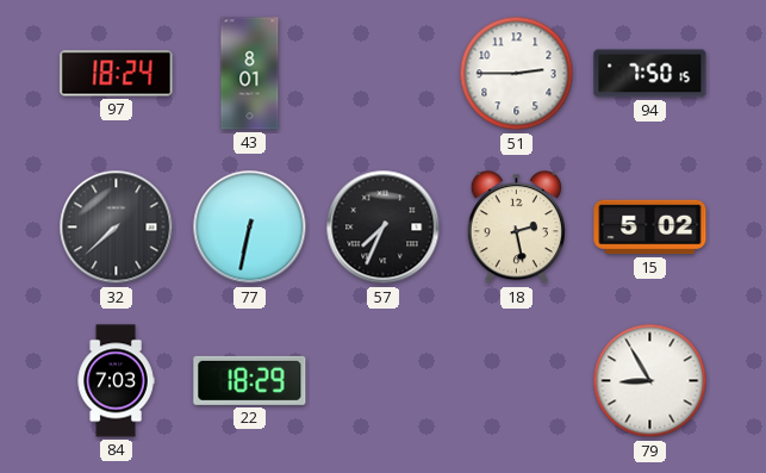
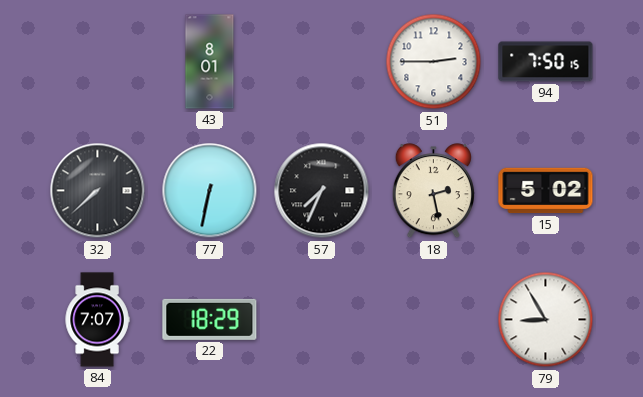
97: 18:24 -> none
84: 7:03 -> 7:07
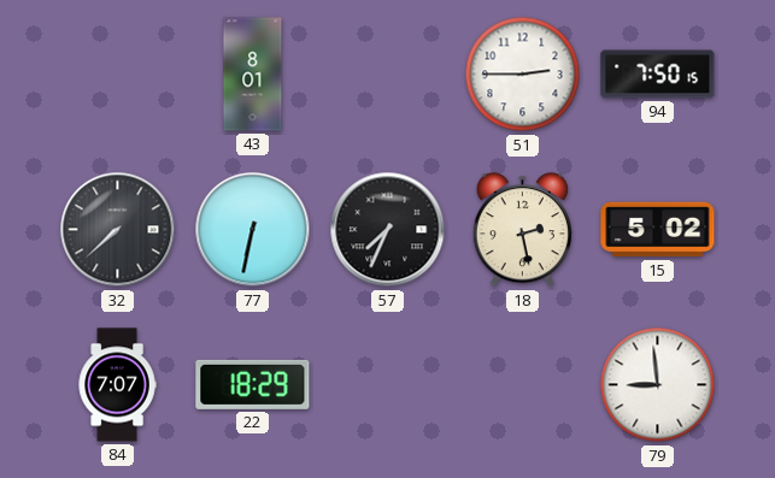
79: 8:55 -> 8:59
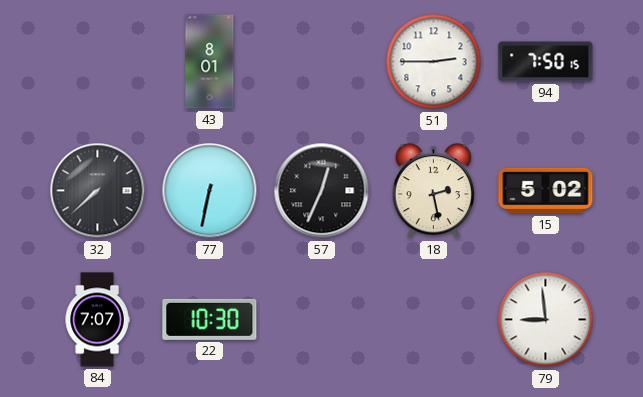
57: 7:34 -> 12:34
22: 18:29 -> 10:30
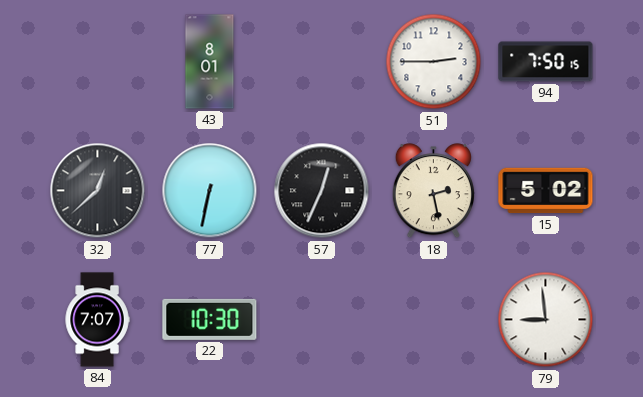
32: 7:38 -> 12:38
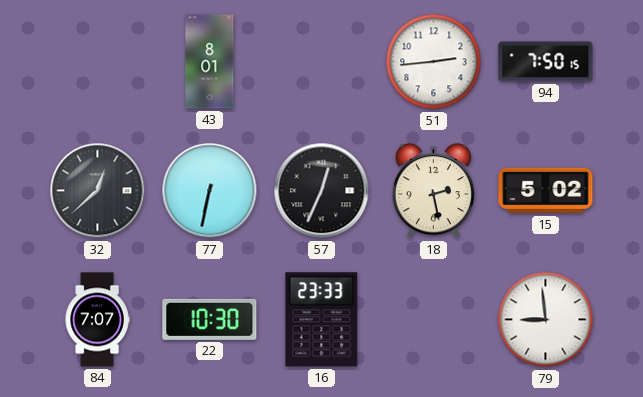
51: 2:45 -> 2:44
16: none -> 23:33
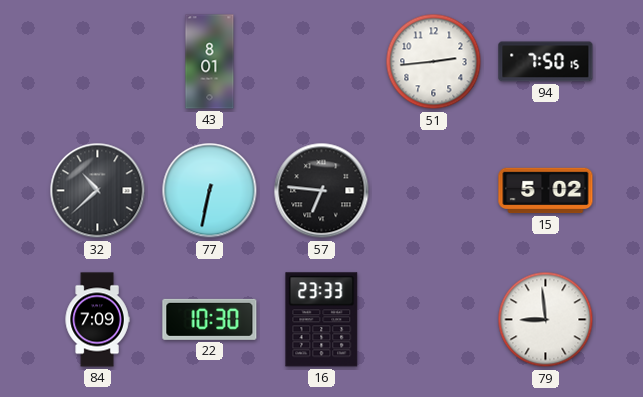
32: 12:38 -> 10:38
57: 12:34 -> 6:46
18: 2:28 -> none
84: 7:07 -> 7:09
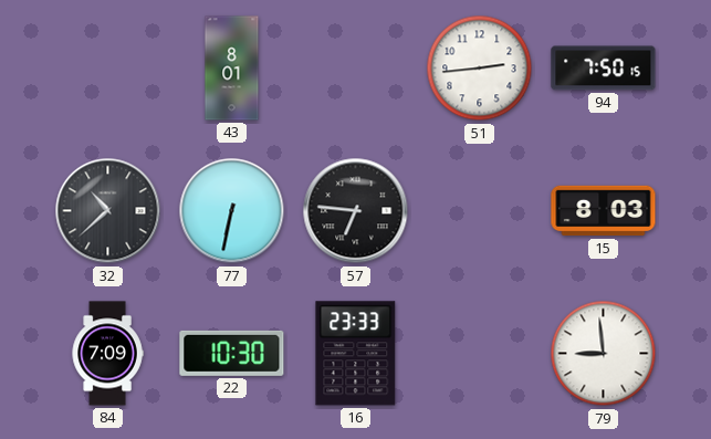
15: 5:02 -> 8:03
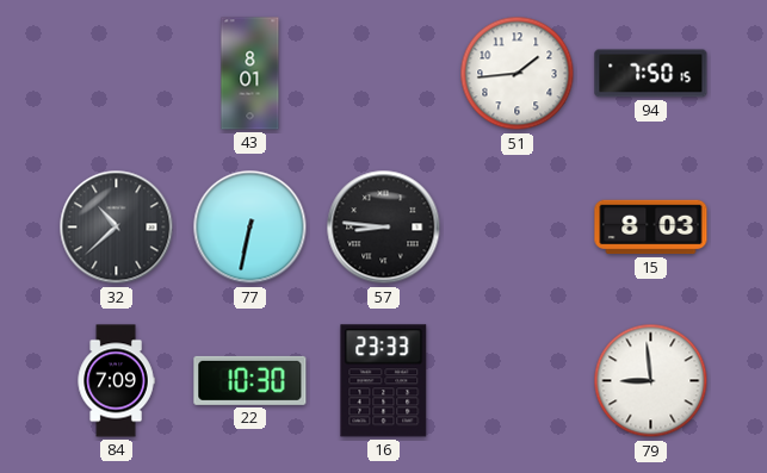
51: 2:44 -> 1:44
57: 6:46 -> 8:46
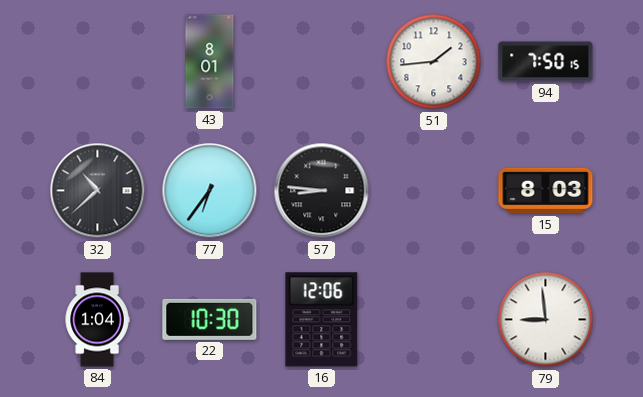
77: 6:32 -> 6:36
84: 7:09 -> 1:04
16: 23:33 -> 12:06
